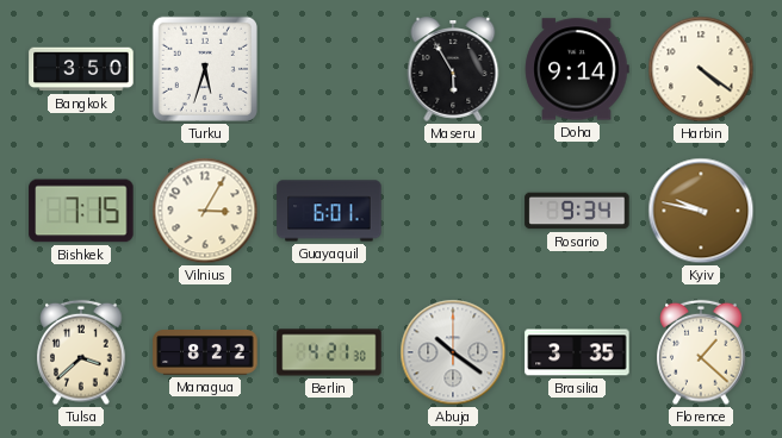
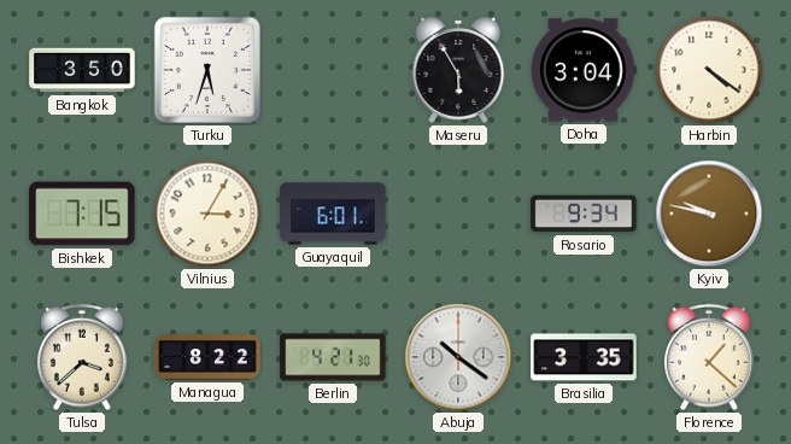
Doha: 9:14 -> 3:04
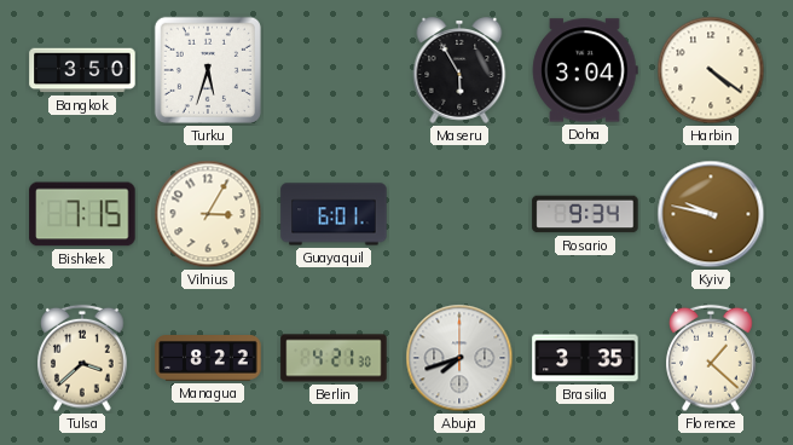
Abuja: 10:21 -> 7:42
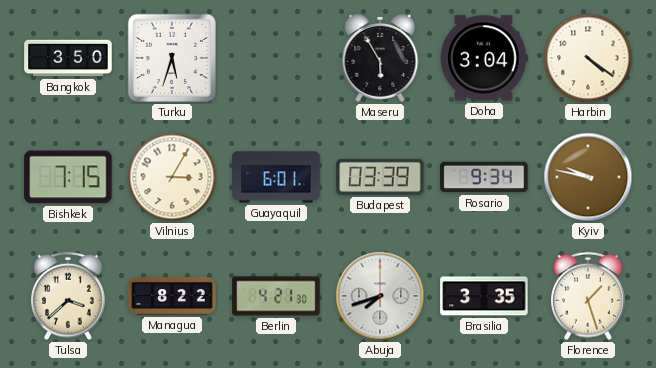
Budapest: none -> 03:39
Florence: 1:22 -> 1:27
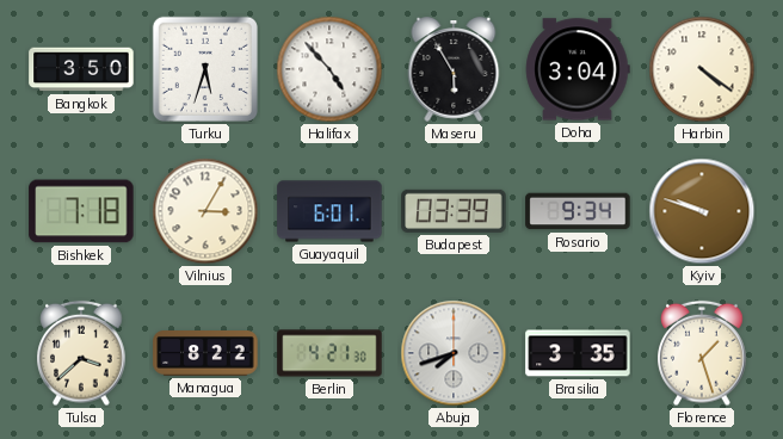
Halifax: none -> 4:53
Bishkek: 7:15 -> 7:18
Kyiv: 9:47 -> 9:48
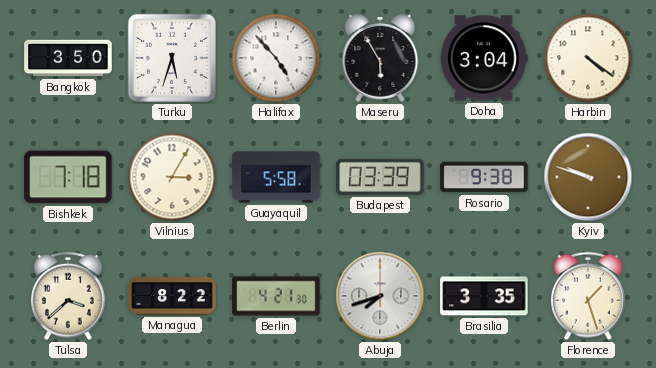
Guayaquil: 6:01 -> 5:58
Rosario: 9:34 -> 9:38
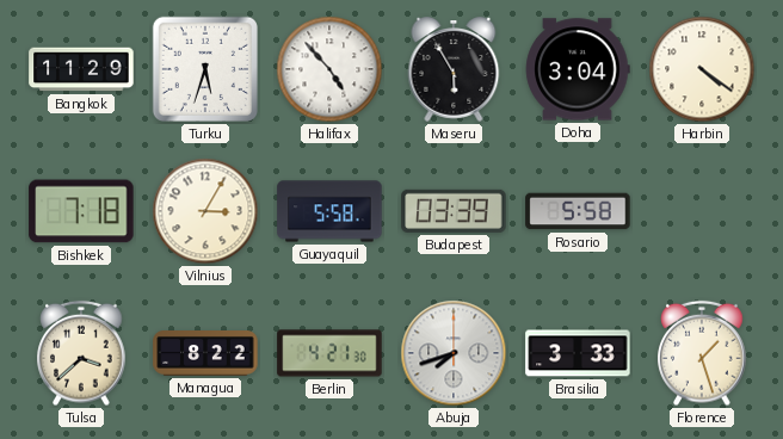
Bangkok: 3:50 -> 11:29
Rosario: 9:38 -> 5:58
Kyiv: 9:48 -> none
Brasilia: 3:35 -> 3:33
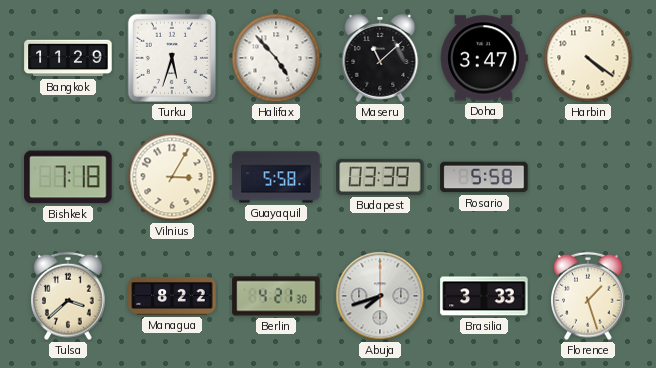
Maseru: 5:55 -> 11:08
Doha: 3:04 -> 3:47
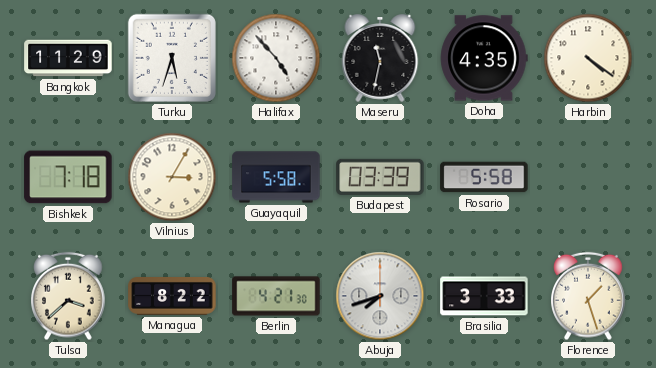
Maseru: 11:08 -> 11:32
Doha: 3:47 -> 4:35
